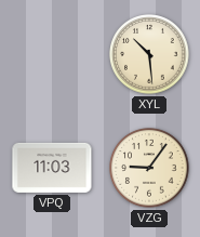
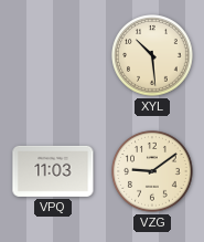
VZG: 9:06 -> 9:09
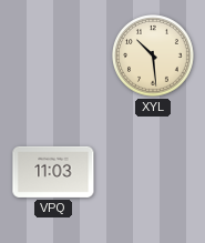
VZG: 9:09 -> none
